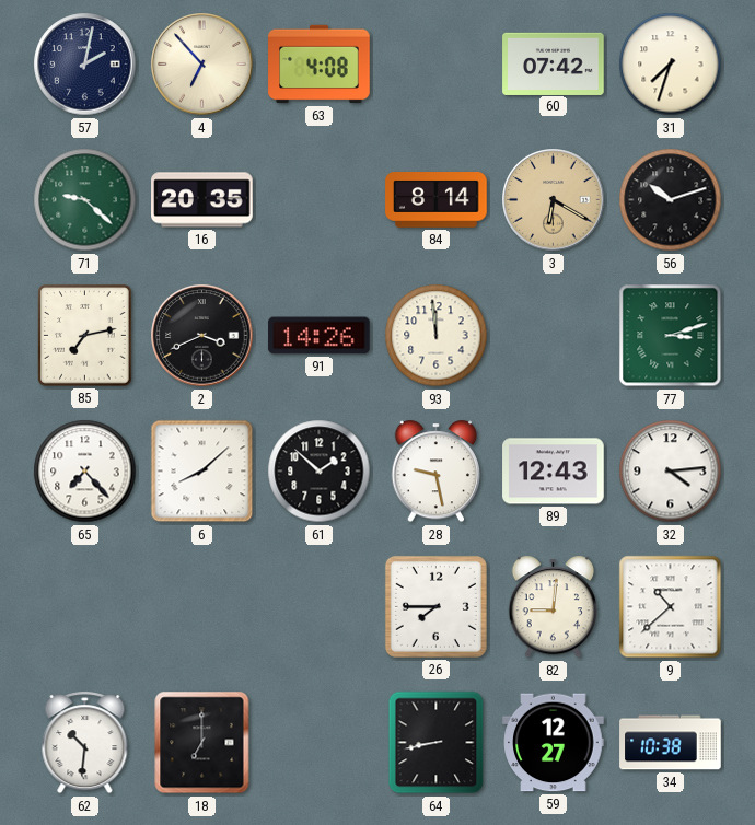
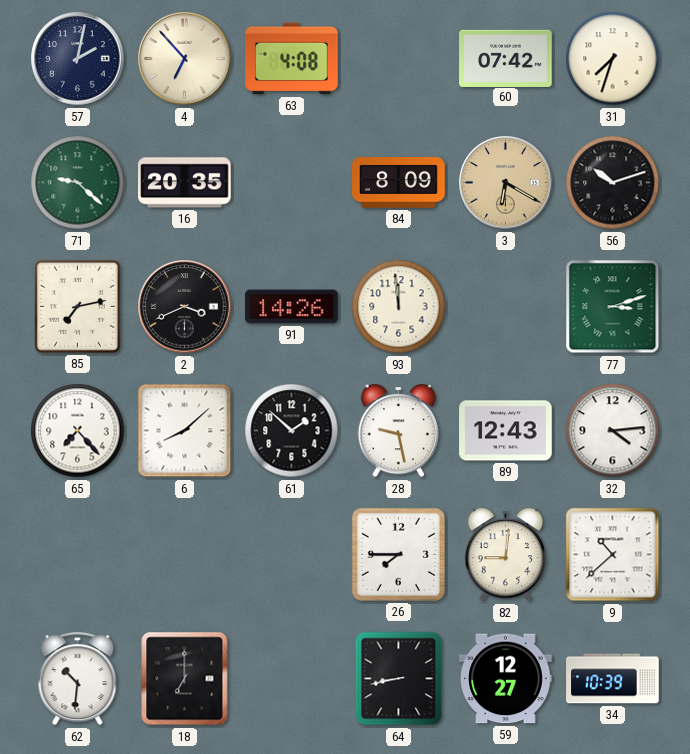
84: 8:14 -> 8:09
34: 10:38 -> 10:39
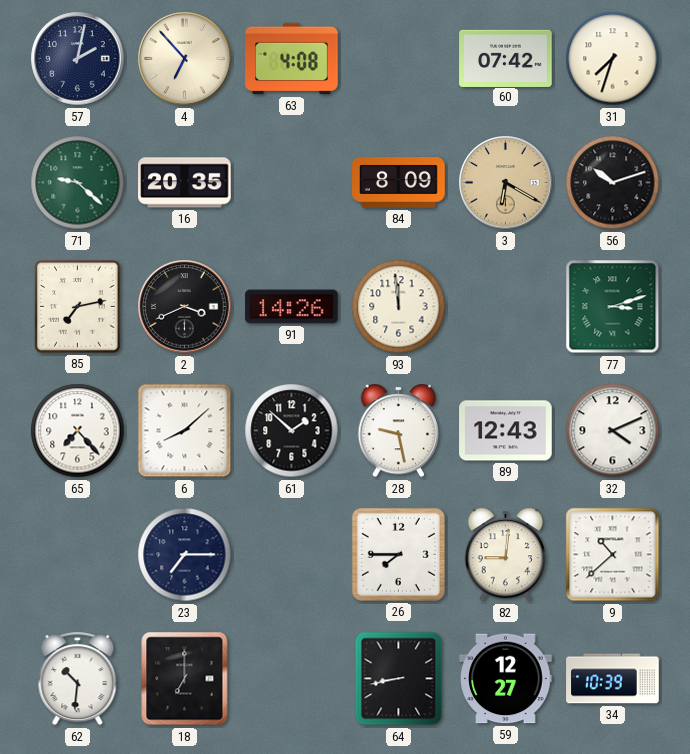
32: 4:14 -> 4:11
23: none -> 7:15
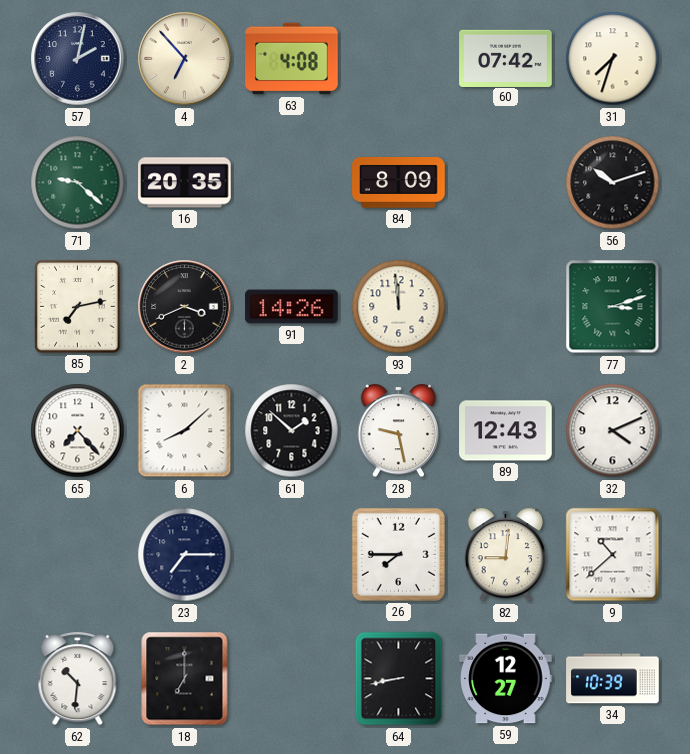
3: 6:20 -> none
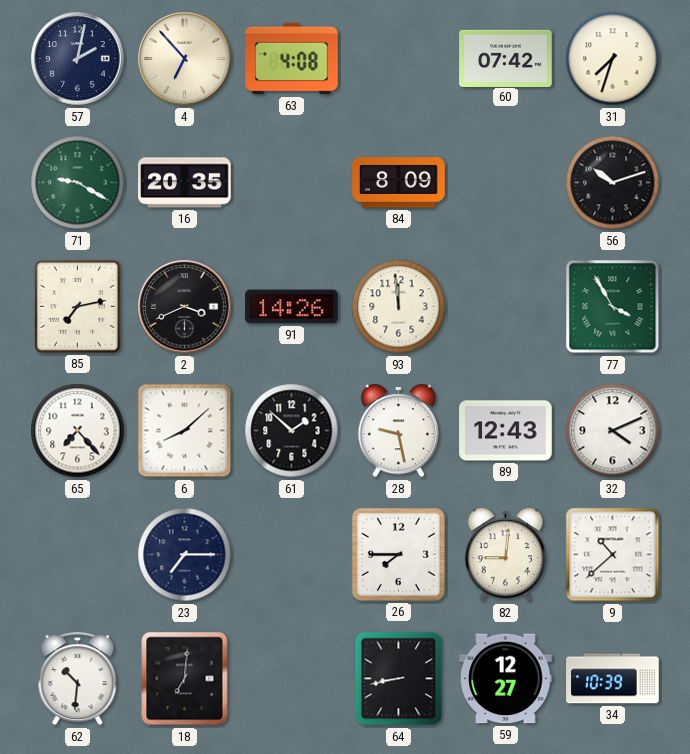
71: 9:22 -> 9:20
77: 3:12 -> 3:55
18: 7:00 -> 7:01
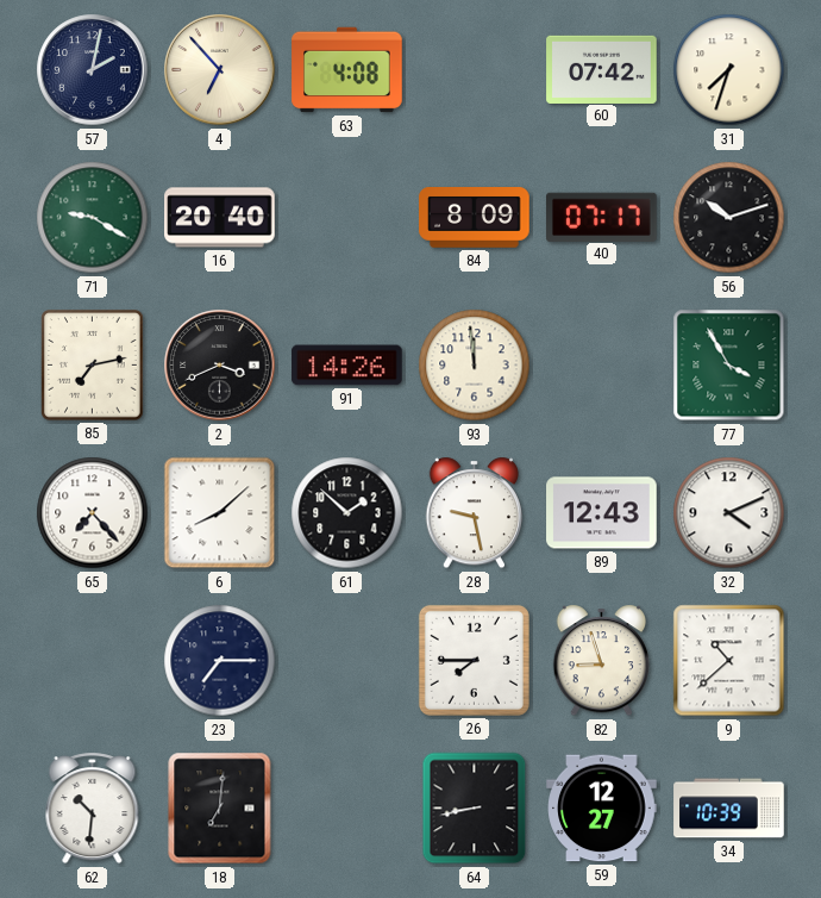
16: 20:35 -> 20:40
40: none -> 07:17
82: 9:01 -> 8:57
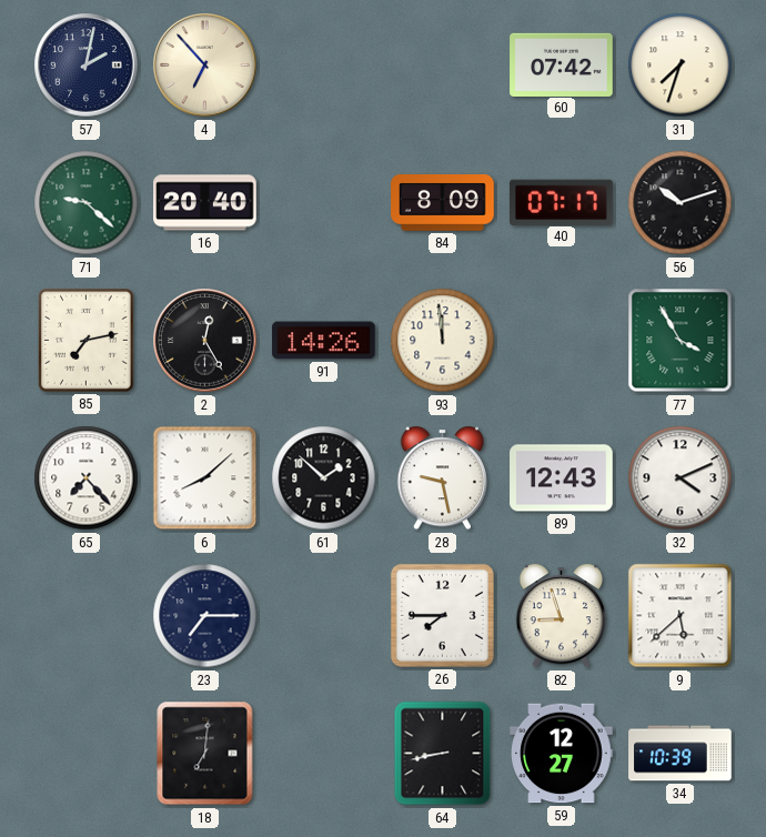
63: 4:08 -> none
71: 9:20 -> 9:22
2: 3:41 -> 12:25
9: 10:38 -> 5:38
62: 10:31 -> none
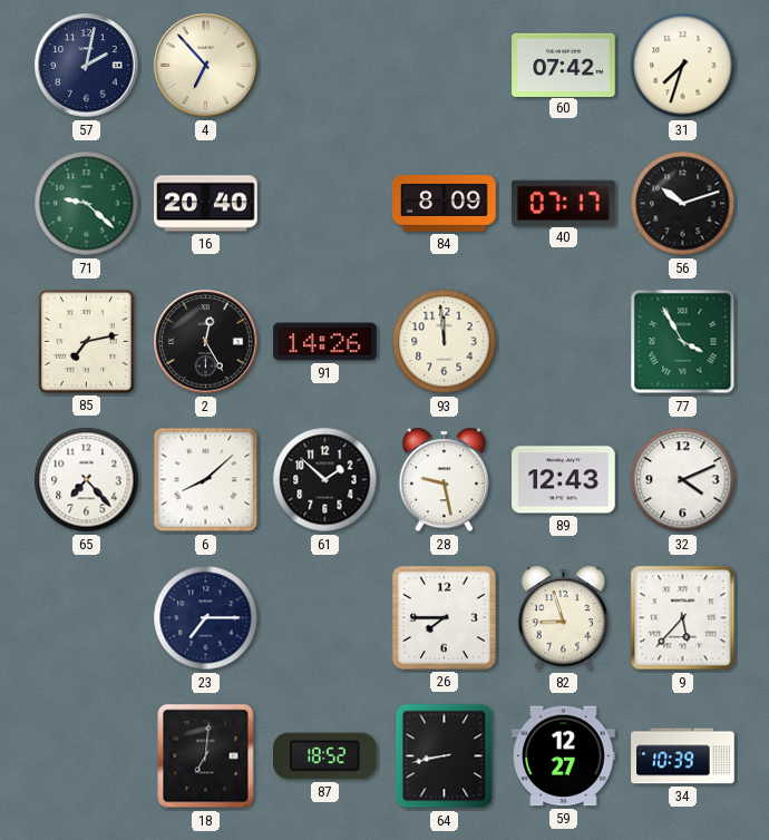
9: 5:38 -> 5:37
87: none -> 18:52
